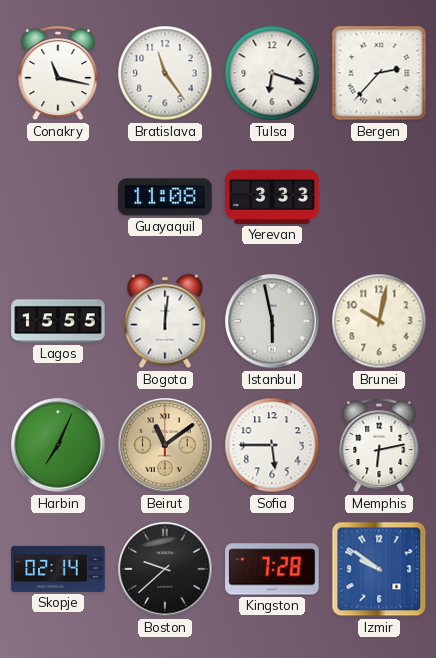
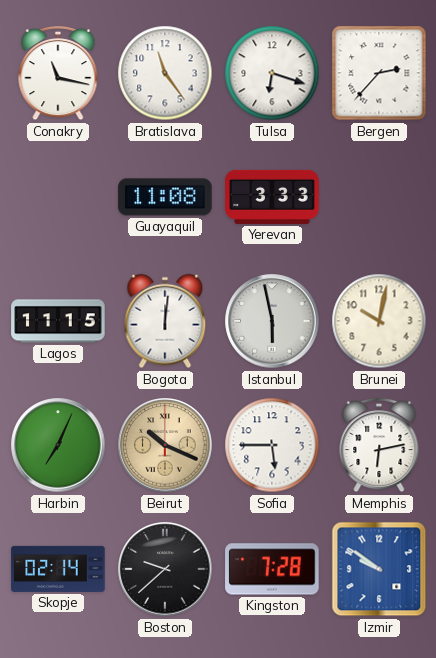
Lagos: 15:55 -> 11:15
Beirut: 11:09 -> 10:19
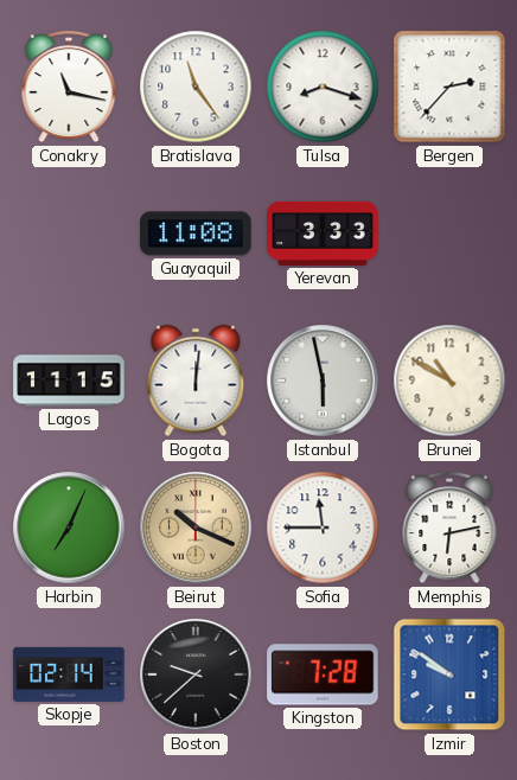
Tulsa: 6:18 -> 8:18
Brunei: 10:02 -> 10:50
Sofia: 5:45 -> 11:45
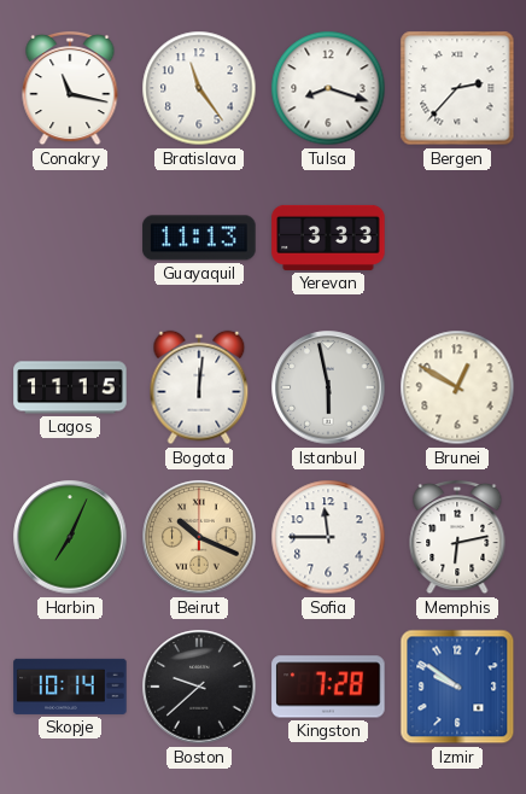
Guayaquil: 11:08 -> 11:13
Brunei: 10:50 -> 12:50
Skopje: 02:14 -> 10:14
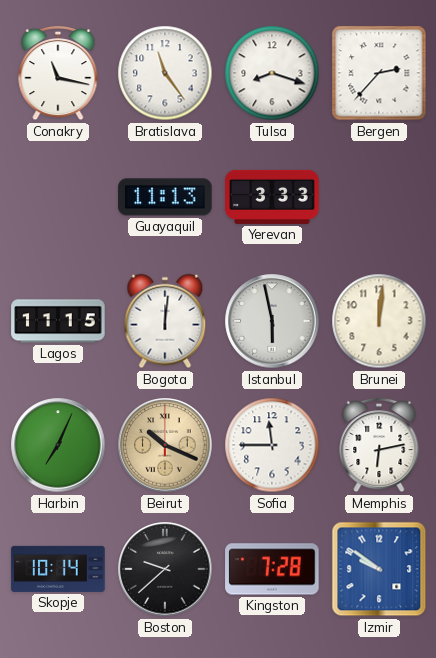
Brunei: 12:50 -> 12:01
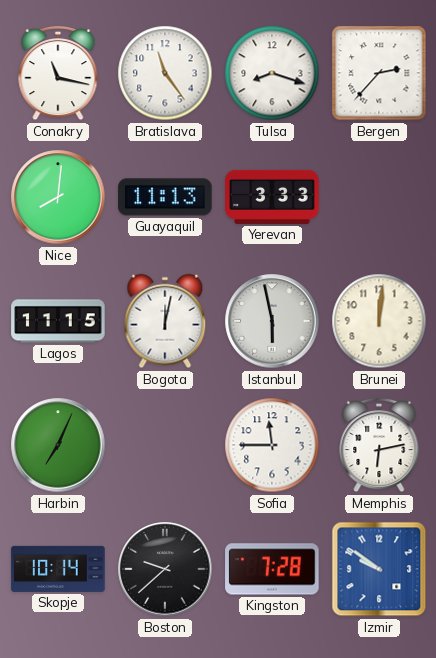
Nice: none -> 8:01
Bogota: 12:01 -> 12:02
Beirut: 10:19 -> none
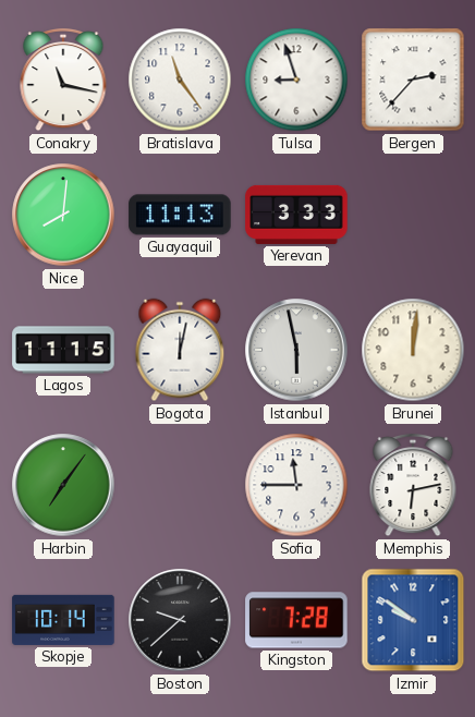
Tulsa: 8:18 -> 8:57
Harbin: 7:04 -> 7:06
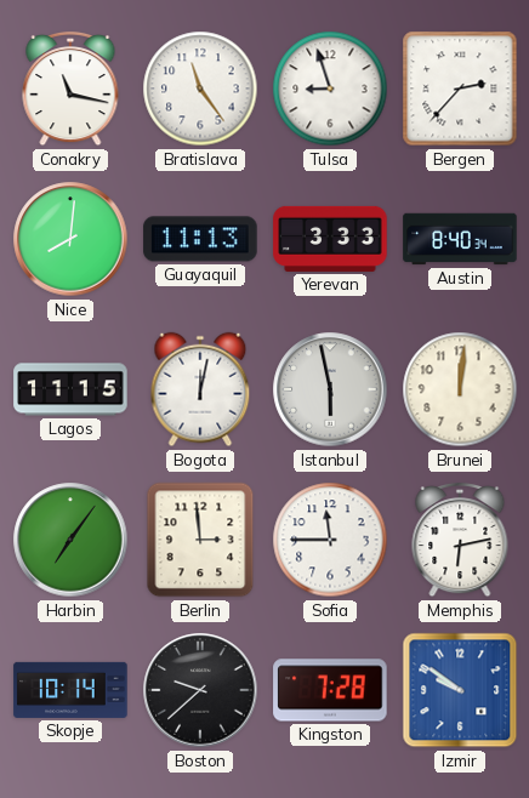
Austin: none -> 8:40
Berlin: none -> 2:59
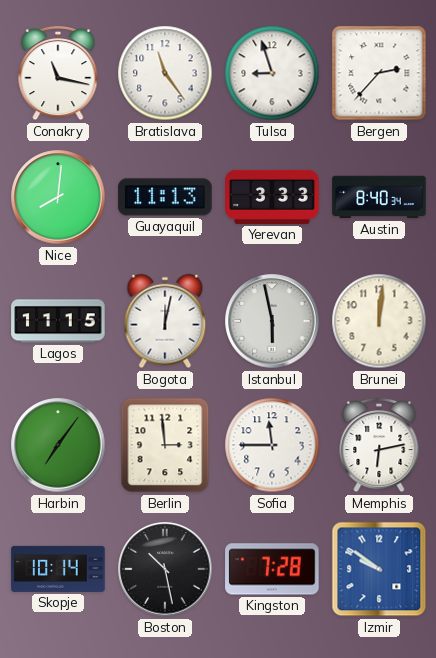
Boston: 9:38 -> 10:28
